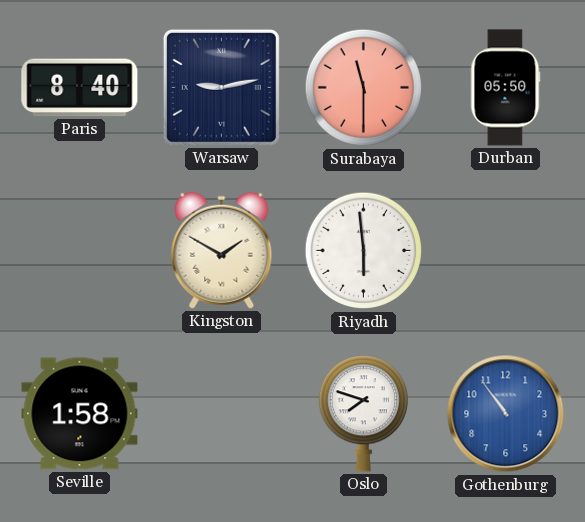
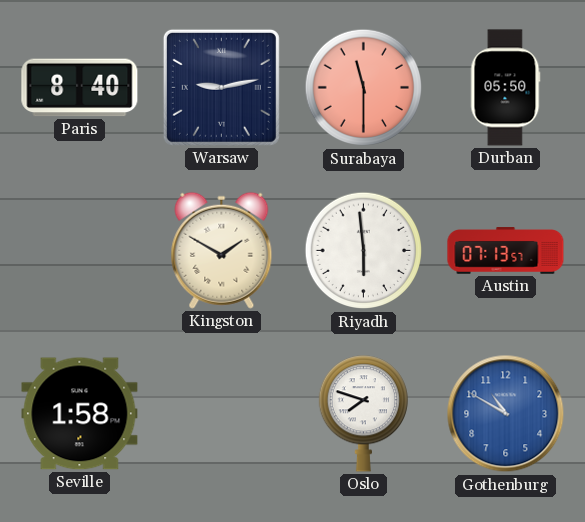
Austin: none -> 07:13
Gothenburg: 10:54 -> 10:50
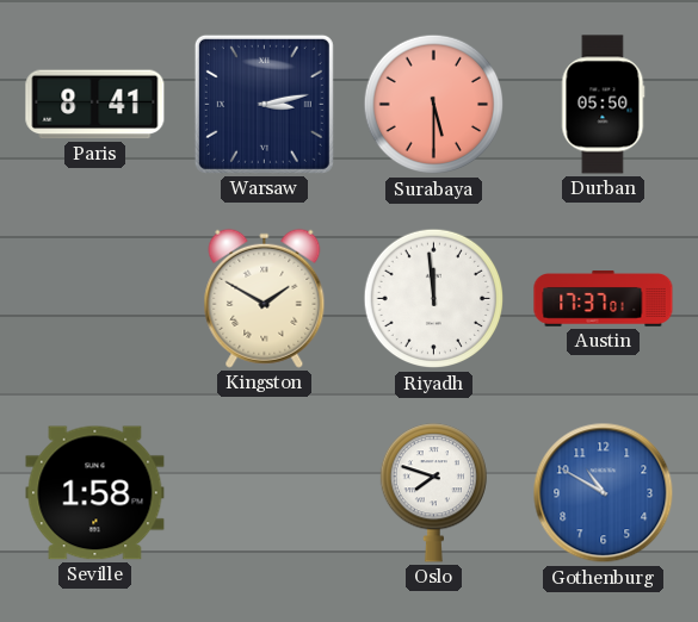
Paris: 8:40 -> 8:41
Warsaw: 9:13 -> 3:13
Surabaya: 11:30 -> 5:30
Riyadh: 5:59 -> 11:59
Austin: 07:13 -> 17:37
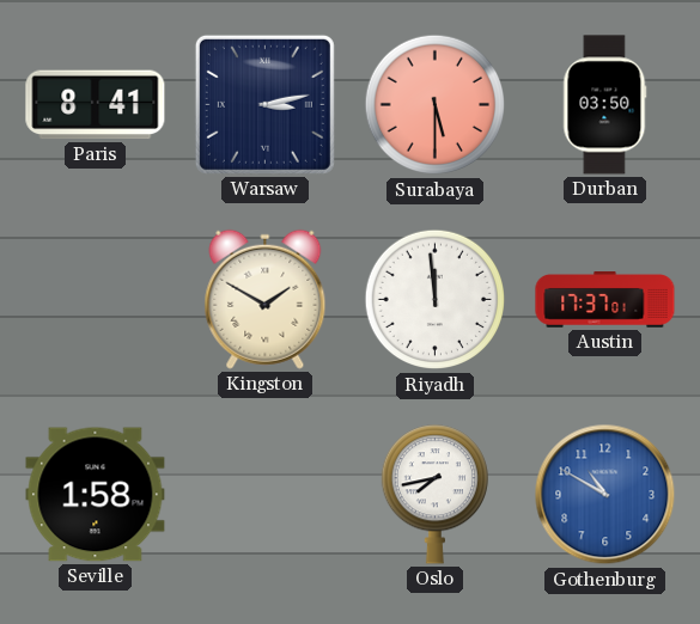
Durban: 05:50 -> 03:50
Oslo: 7:48 -> 7:43
